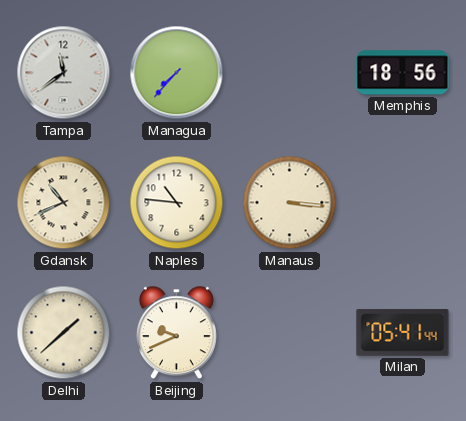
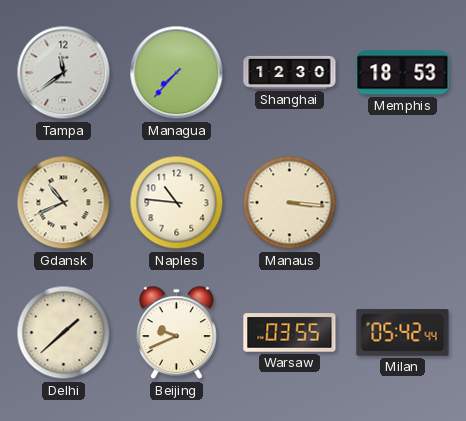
Shanghai: none -> 12:30
Memphis: 18:56 -> 18:53
Warsaw: none -> 03:55
Milan: 05:41 -> 05:42
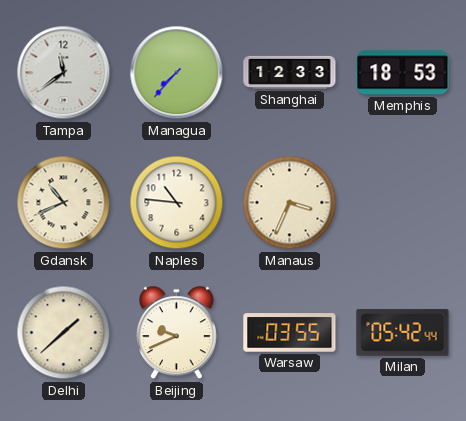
Shanghai: 12:30 -> 12:33
Manaus: 3:16 -> 3:34
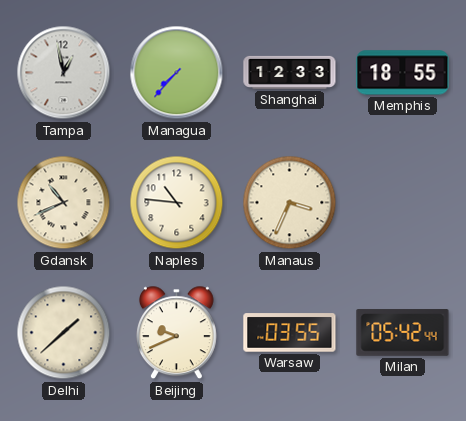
Tampa: 11:39 -> 12:58
Memphis: 18:53 -> 18:55
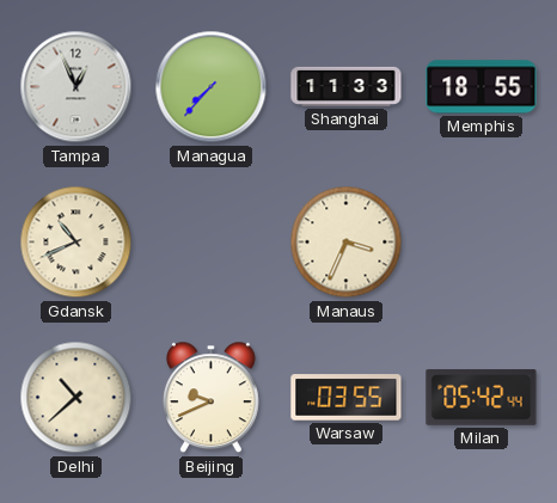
Tampa: 12:58 -> 12:56
Shanghai: 12:33 -> 11:33
Naples: 10:46 -> none
Delhi: 1:38 -> 10:38
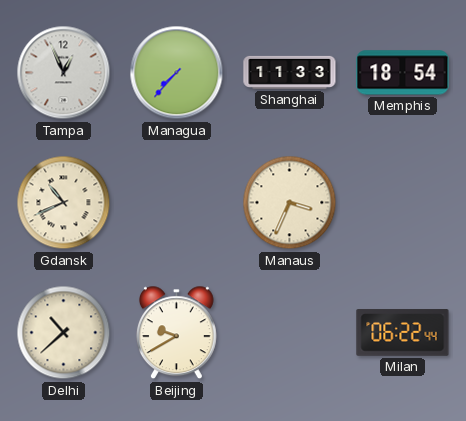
Memphis: 18:55 -> 18:54
Beijing: 9:41 -> 9:40
Warsaw: 03:55 -> none
Milan: 05:42 -> 06:22
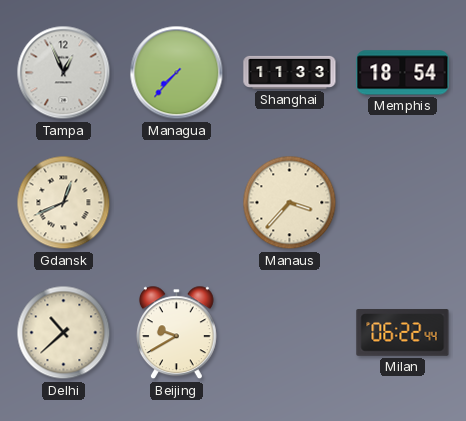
Gdansk: 10:41 -> 12:41
Manaus: 3:34 -> 3:37
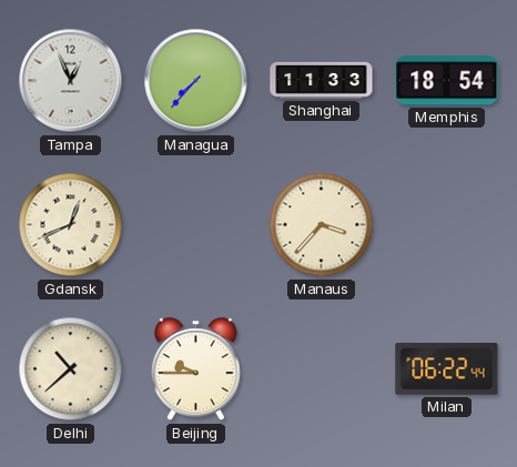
Beijing: 9:40 -> 9:45
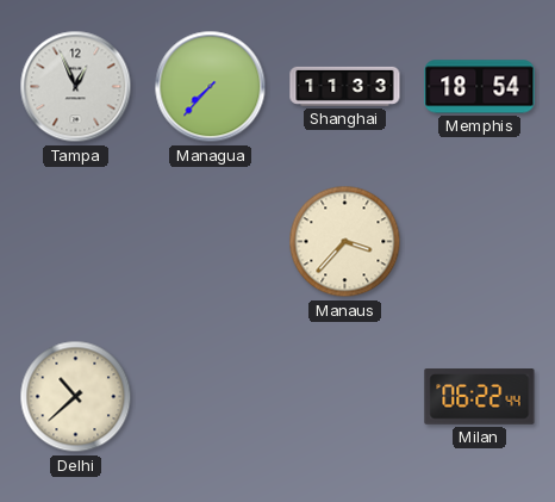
Gdansk: 12:41 -> none
Beijing: 9:45 -> none
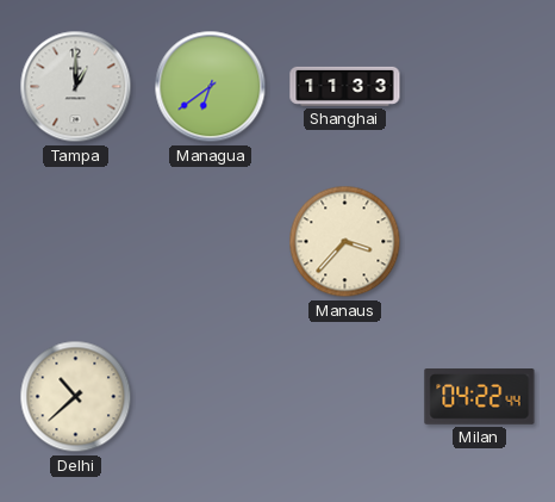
Tampa: 12:56 -> 1:00
Managua: 7:37 -> 6:39
Memphis: 18:54 -> none
Milan: 06:22 -> 04:22
